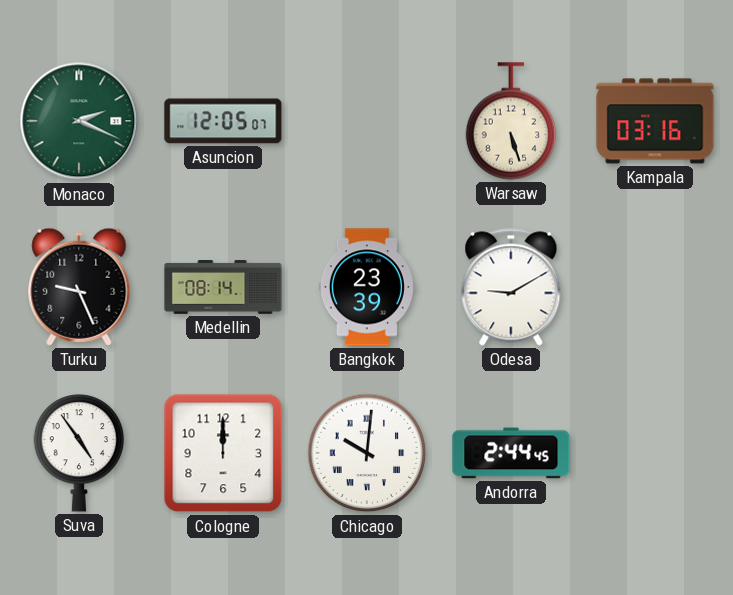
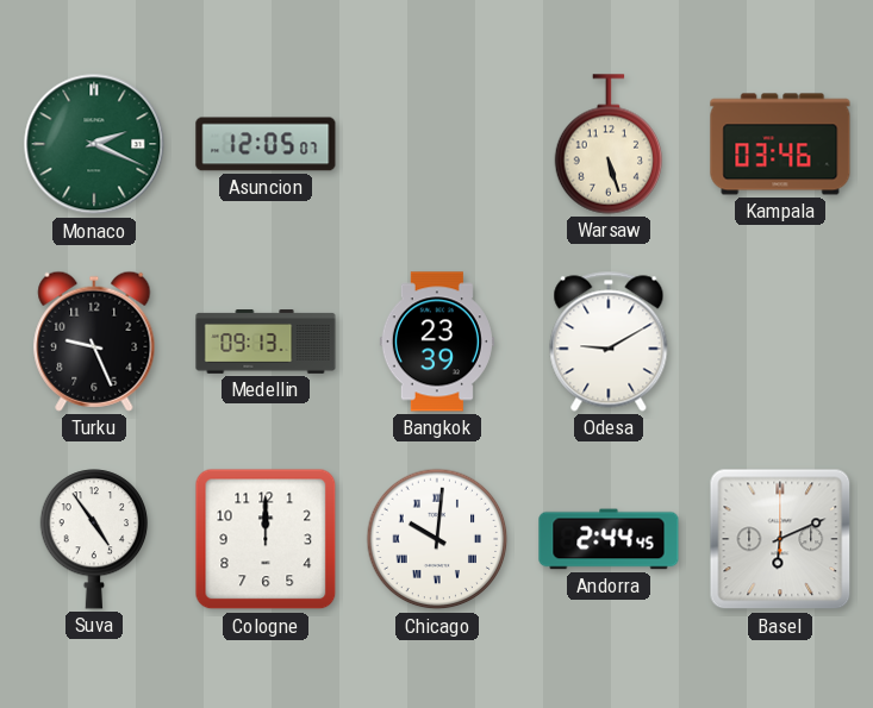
Kampala: 03:16 -> 03:46
Medellin: 08:14 -> 09:13
Basel: none -> 6:11
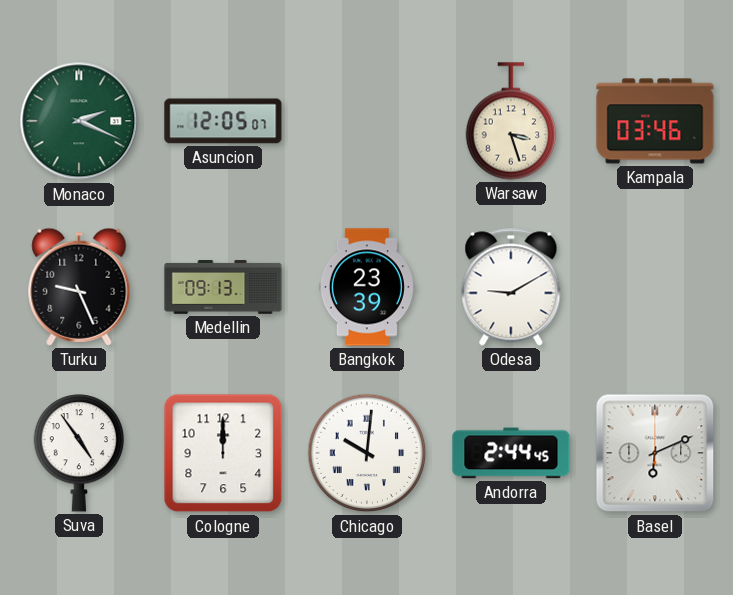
Warsaw: 5:27 -> 3:27
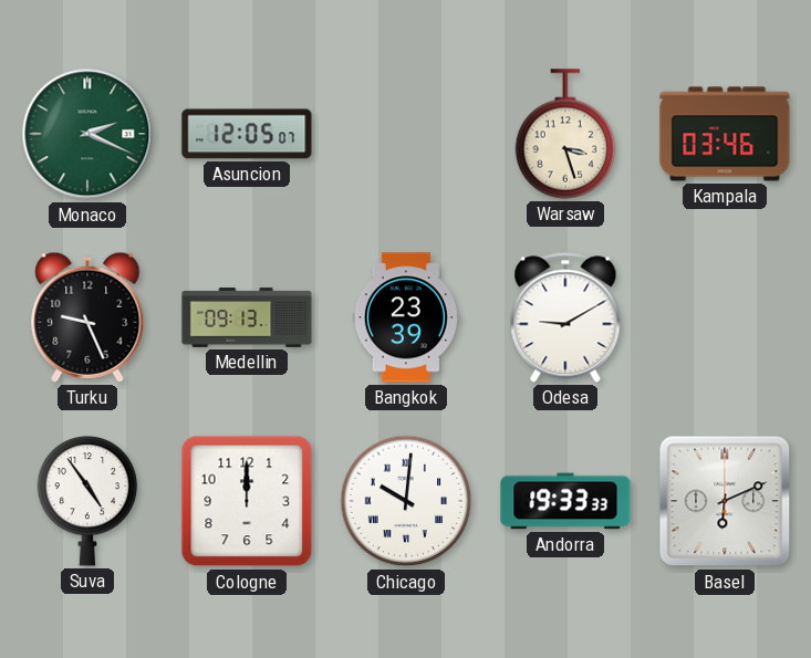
Andorra: 2:44 -> 19:33
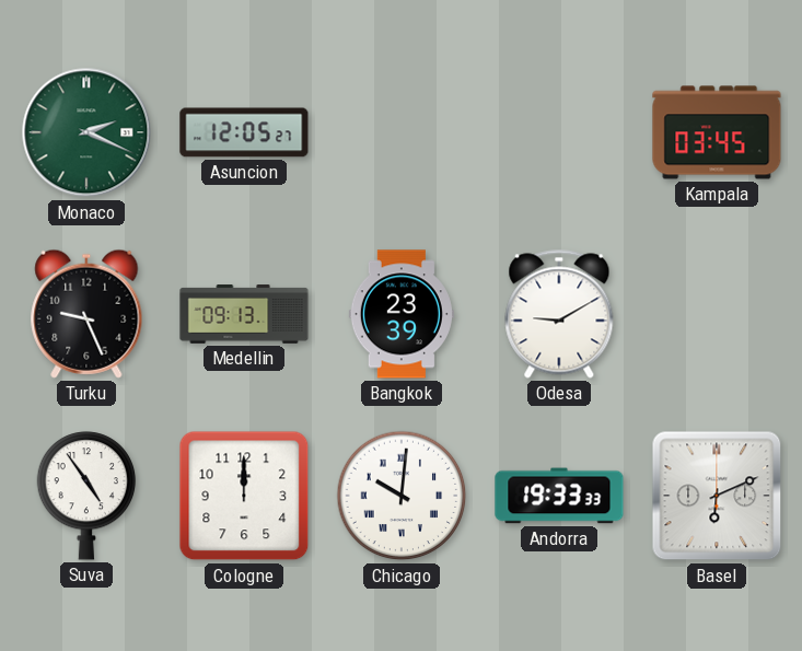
Asuncion: 12:05:07 -> 12:05:27
Warsaw: 3:27 -> none
Kampala: 03:46 -> 03:45
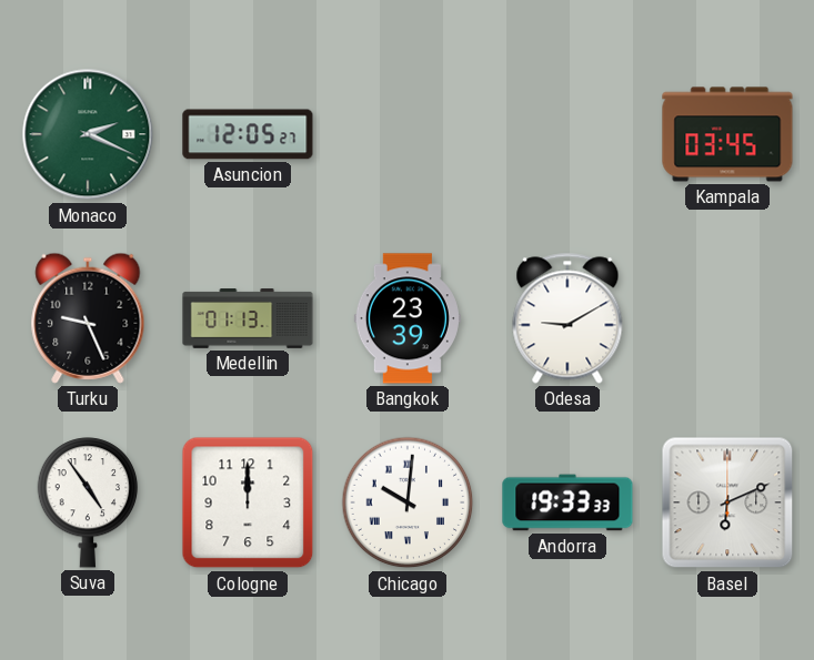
Medellin: 09:13 -> 01:13
